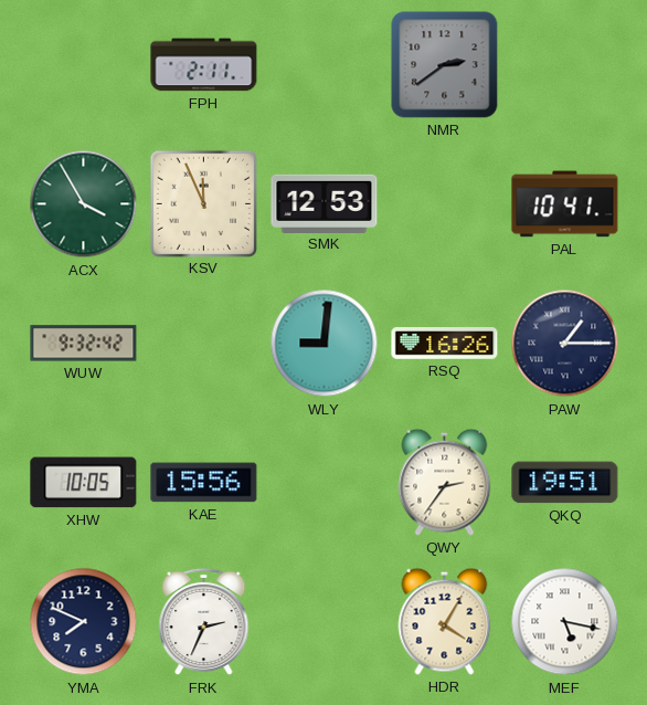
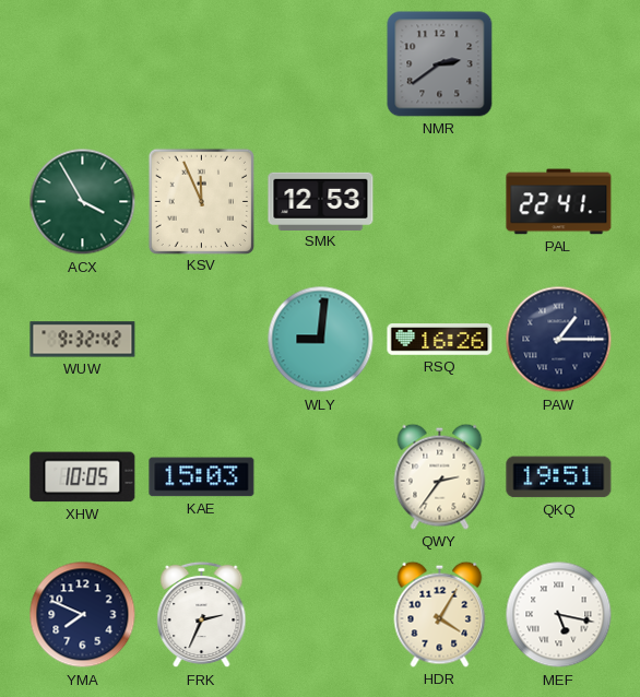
FPH: 2:11 -> none
PAL: 10:41 -> 22:41
KAE: 15:56 -> 15:03
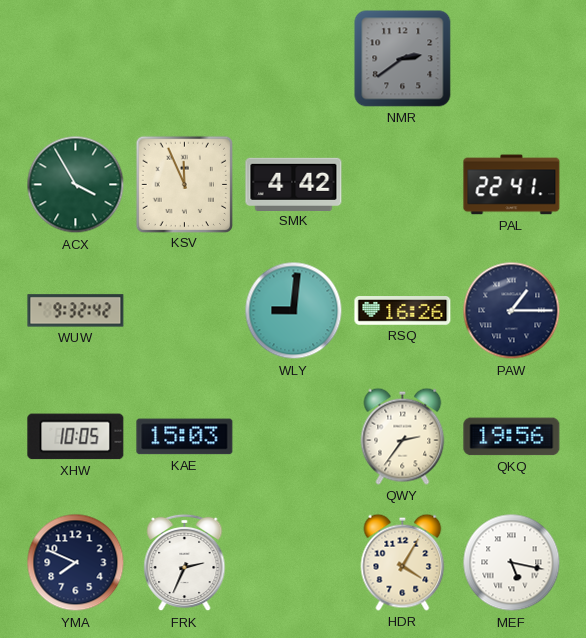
SMK: 12:53 -> 4:42
QKQ: 19:51 -> 19:56
